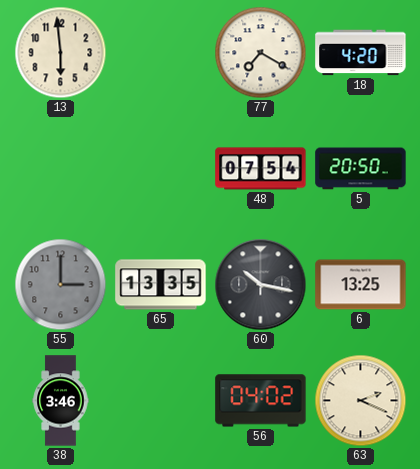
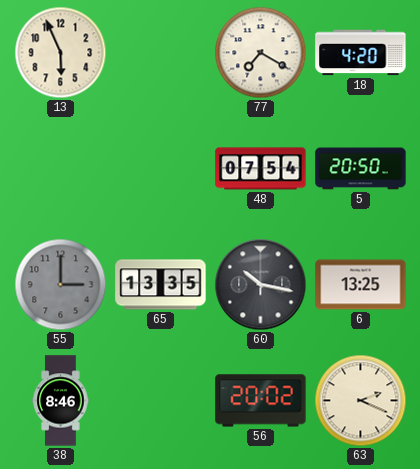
13: 5:59 -> 5:56
38: 3:46 -> 8:46
56: 04:02 -> 20:02
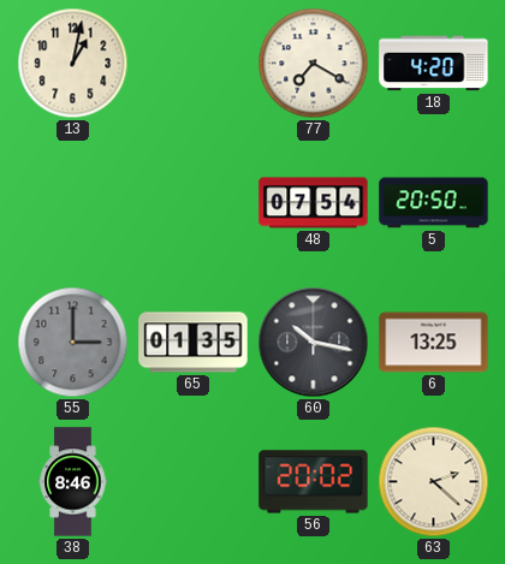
13: 5:56 -> 1:02
65: 13:35 -> 01:35
63: 2:19 -> 2:22
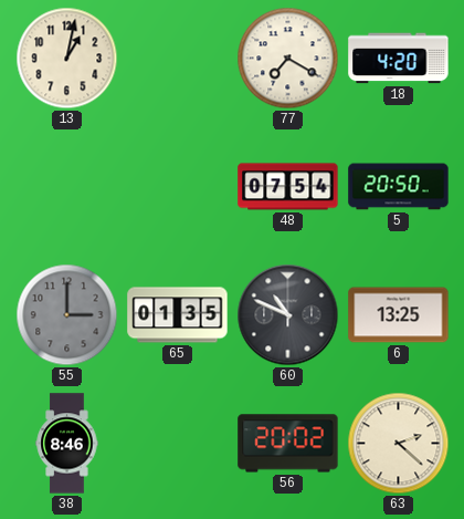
60: 10:17 -> 10:49
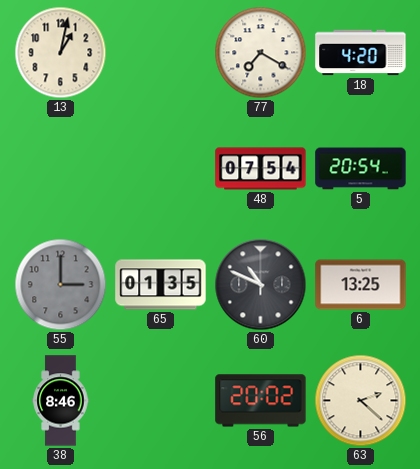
5: 20:50 -> 20:54
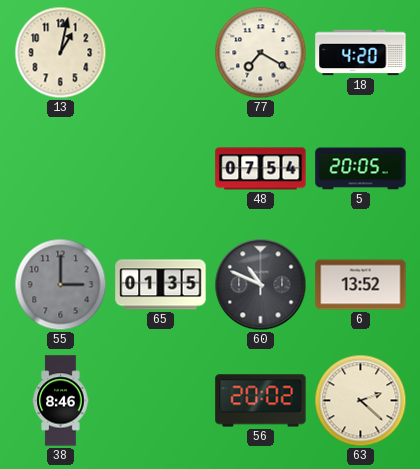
5: 20:54 -> 20:05
6: 13:25 -> 13:52
